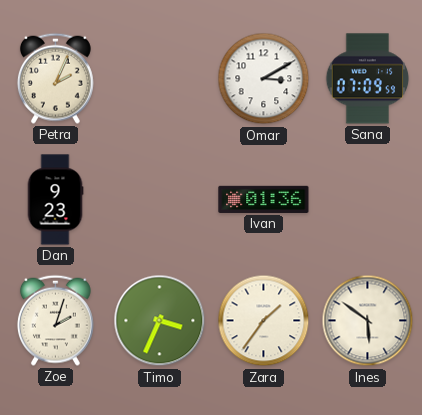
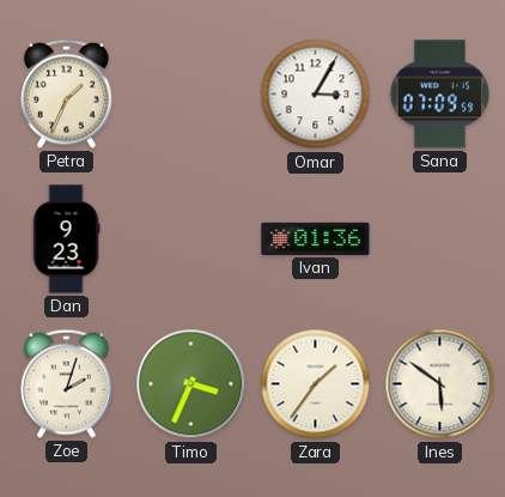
Petra: 2:04 -> 1:34
Omar: 3:10 -> 3:05
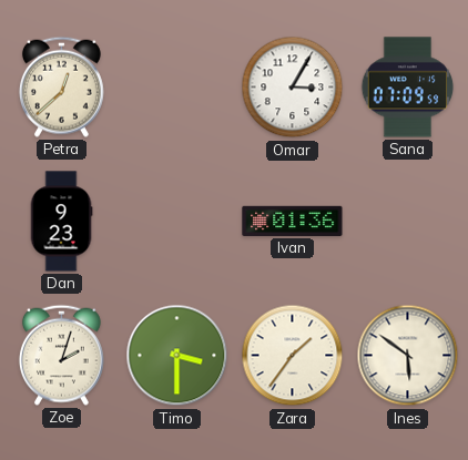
Petra: 1:34 -> 12:38
Timo: 3:34 -> 3:30
